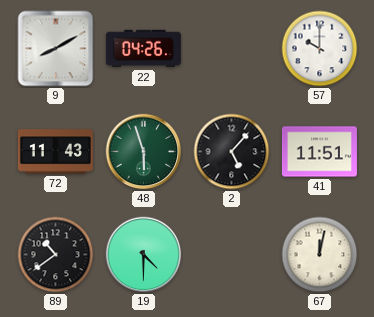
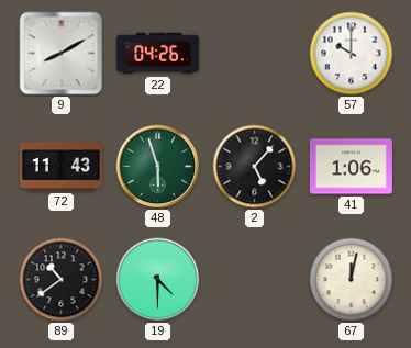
41: 11:51 -> 1:06
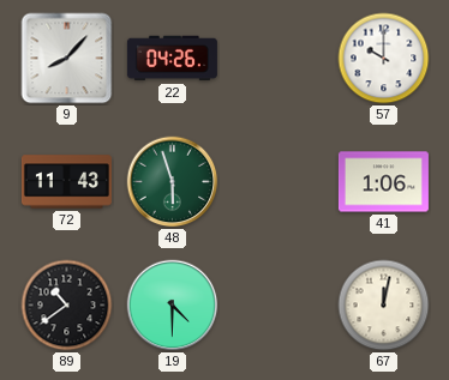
9: 8:10 -> 8:07
2: 5:07 -> none
